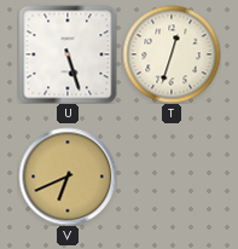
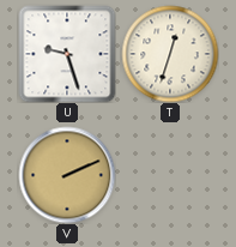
U: 5:27 -> 9:27
V: 6:41 -> 2:11
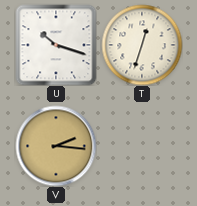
U: 9:27 -> 10:18
V: 2:11 -> 2:16
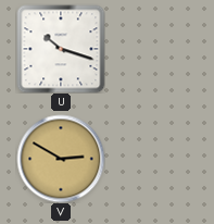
T: 12:33 -> none
V: 2:16 -> 2:50
